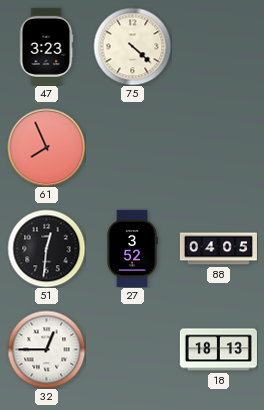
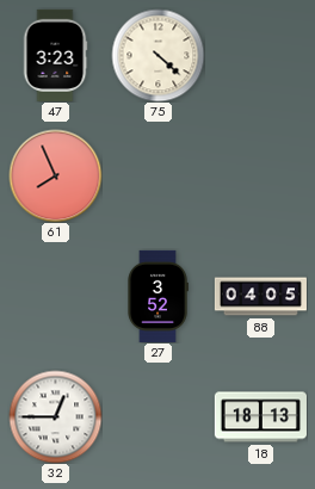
51: 12:31 -> none
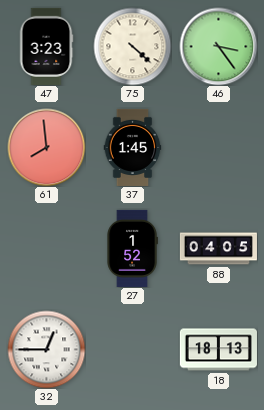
46: none -> 3:24
61: 7:56 -> 7:59
37: none -> 1:45
27: 3:52 -> 1:52
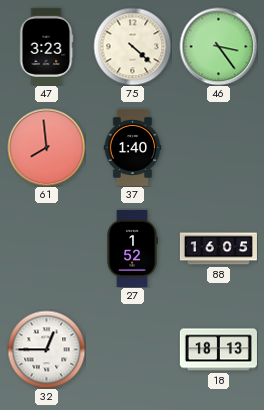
37: 1:45 -> 1:40
88: 04:05 -> 16:05
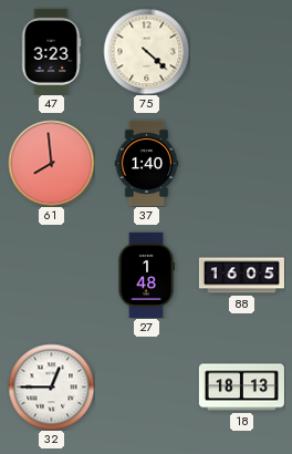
46: 3:24 -> none
27: 1:52 -> 1:48
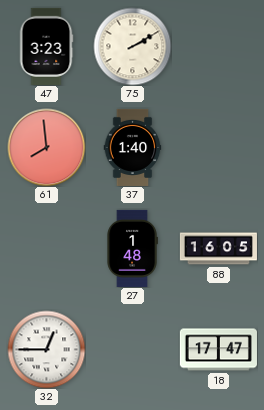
75: 4:22 -> 2:10
18: 18:13 -> 17:47
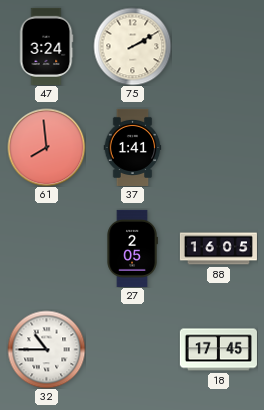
47: 3:23 -> 3:24
37: 1:40 -> 1:41
27: 1:48 -> 2:05
32: 12:45 -> 10:45
18: 17:47 -> 17:45
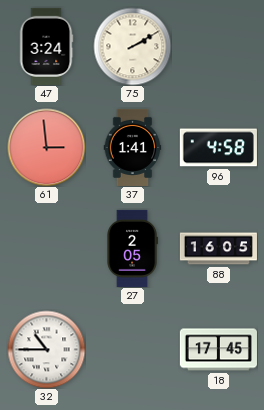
61: 7:59 -> 2:59
96: none -> 4:58
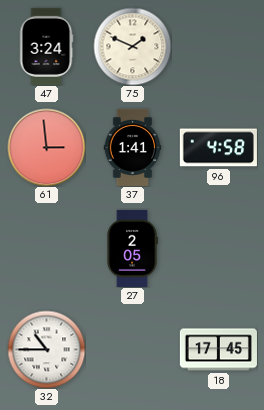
75: 2:10 -> 1:49
88: 16:05 -> none
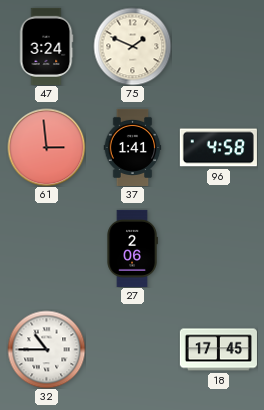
27: 2:05 -> 2:06
